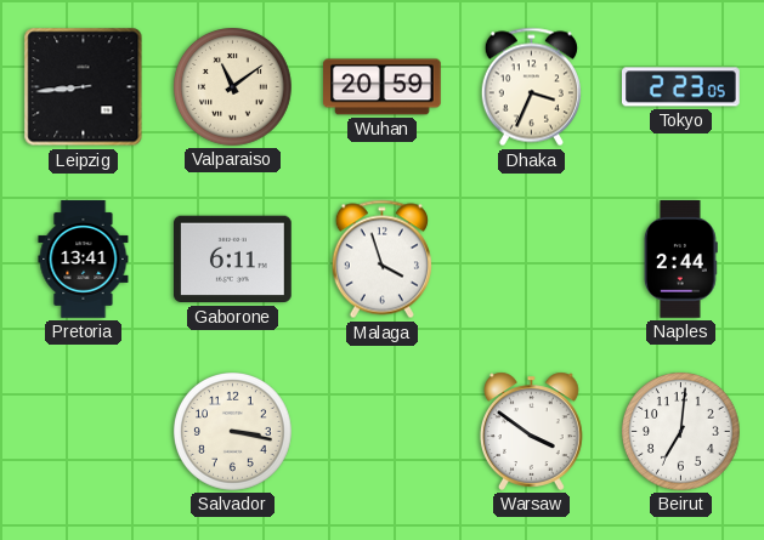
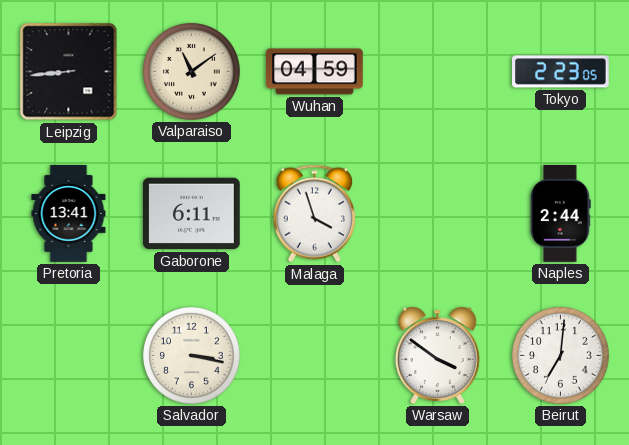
Wuhan: 20:59 -> 04:59
Dhaka: 3:34 -> none
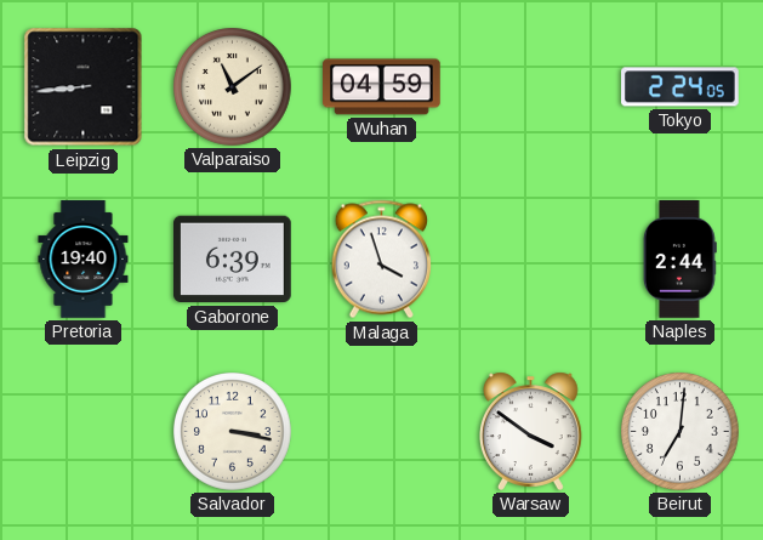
Tokyo: 2:23 -> 2:24
Pretoria: 13:41 -> 19:40
Gaborone: 6:11 -> 6:39
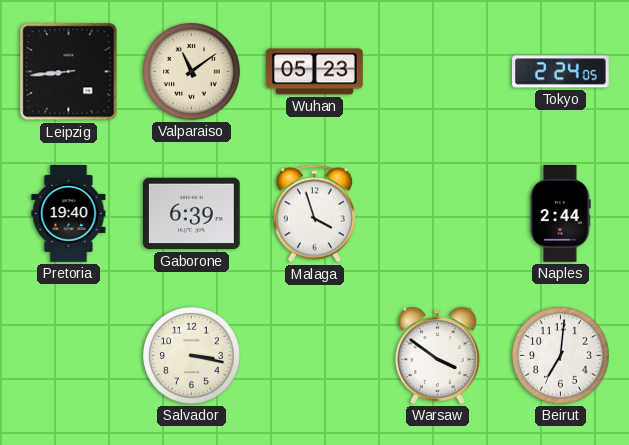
Wuhan: 04:59 -> 05:23
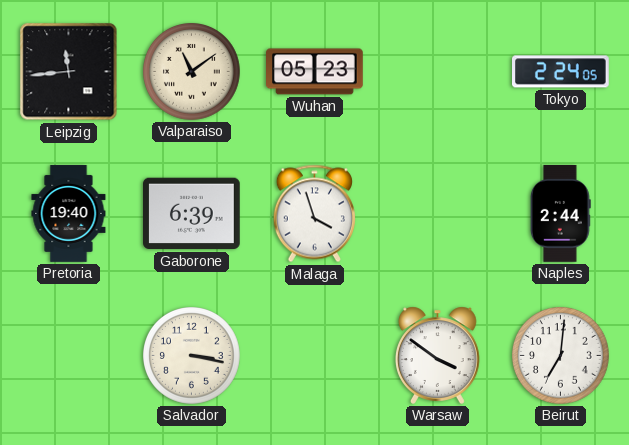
Leipzig: 8:44 -> 11:44
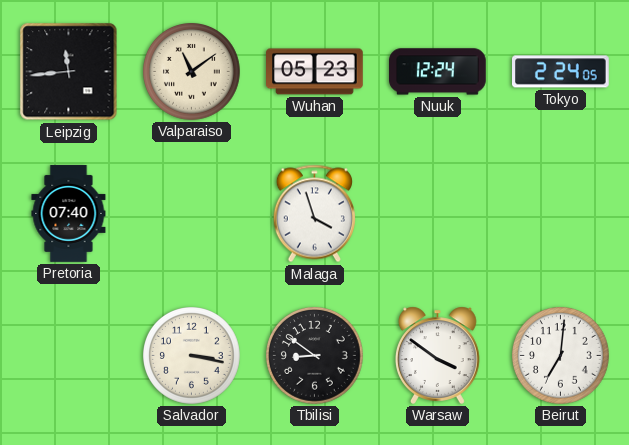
Nuuk: none -> 12:24
Pretoria: 19:40 -> 07:40
Gaborone: 6:39 -> none
Naples: 2:44 -> none
Tbilisi: none -> 8:51
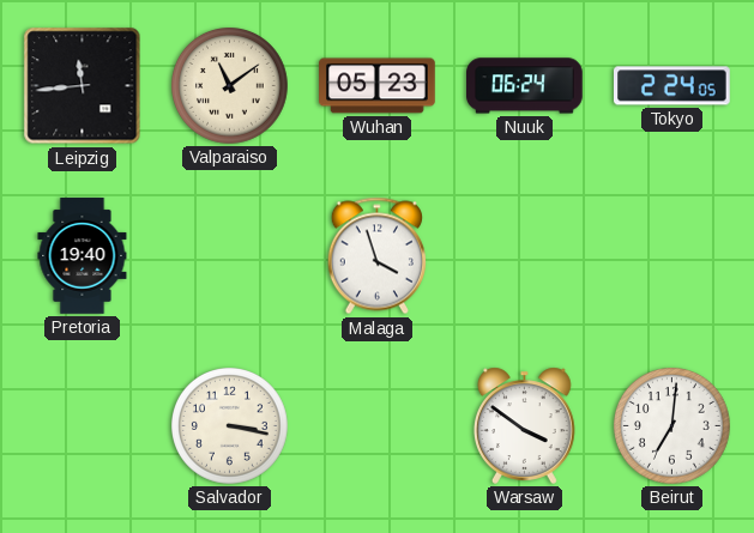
Nuuk: 12:24 -> 06:24
Pretoria: 07:40 -> 19:40
Tbilisi: 8:51 -> none
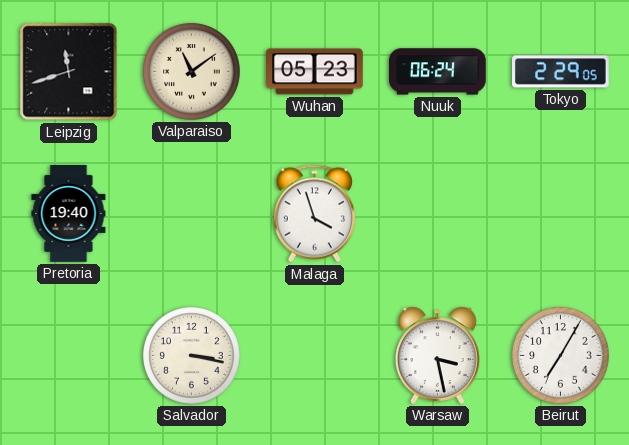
Leipzig: 11:44 -> 11:42
Tokyo: 2:24 -> 2:29
Warsaw: 3:51 -> 3:28
Beirut: 7:01 -> 7:05
